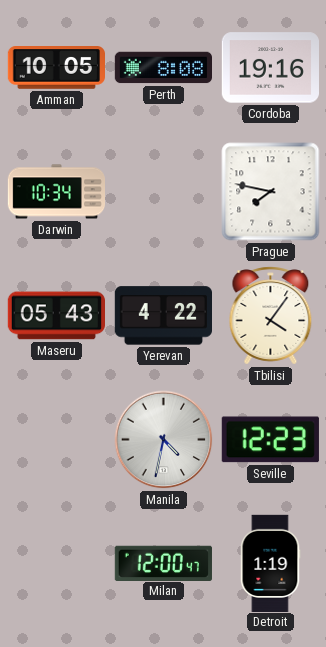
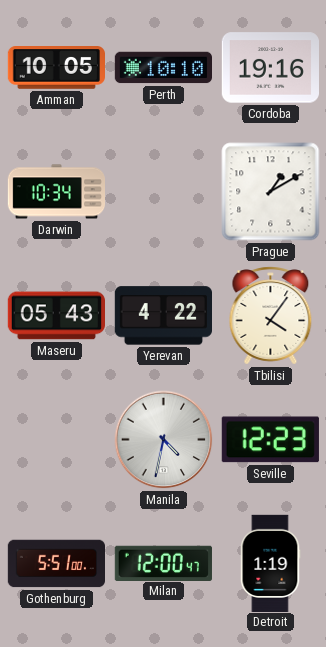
Perth: 8:08 -> 10:10
Prague: 7:47 -> 1:10
Gothenburg: none -> 5:51
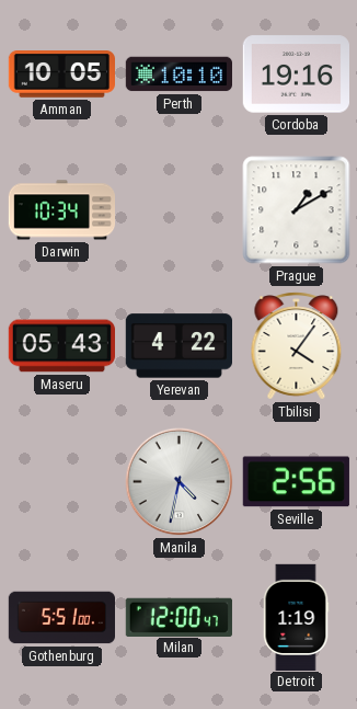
Seville: 12:23 -> 2:56
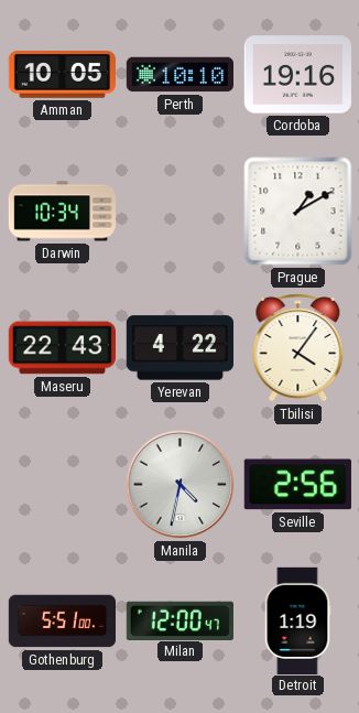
Maseru: 05:43 -> 22:43
